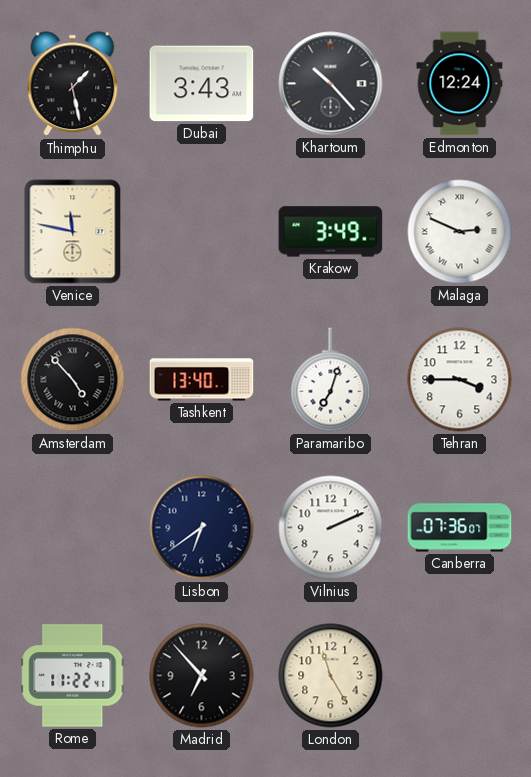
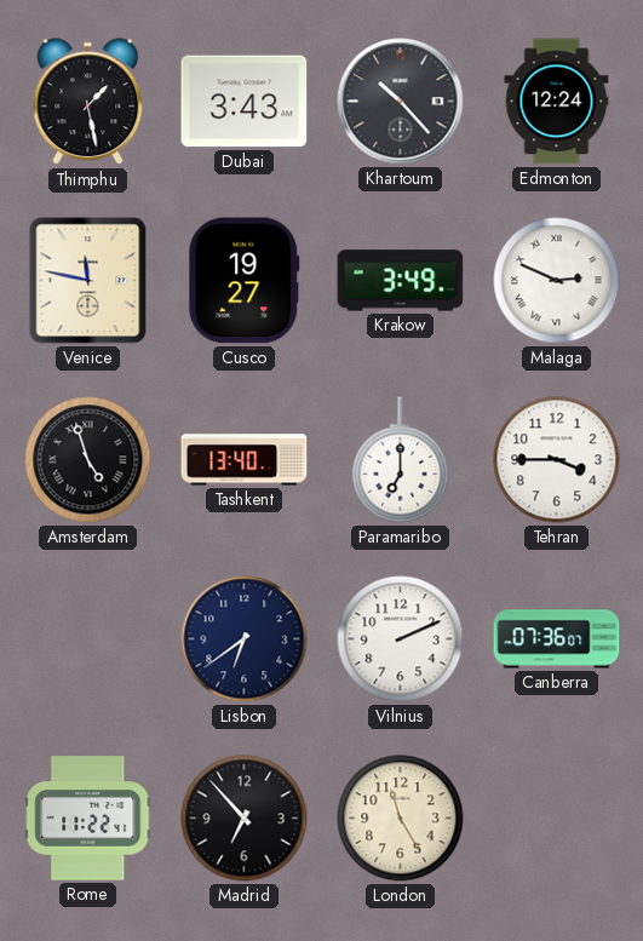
Cusco: none -> 19:27
Amsterdam: 4:53 -> 4:57
Paramaribo: 7:03 -> 7:00
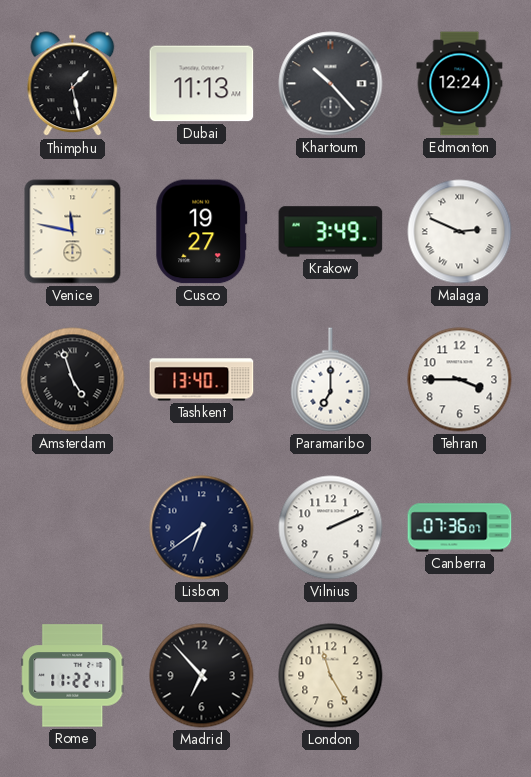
Dubai: 3:43 -> 11:13
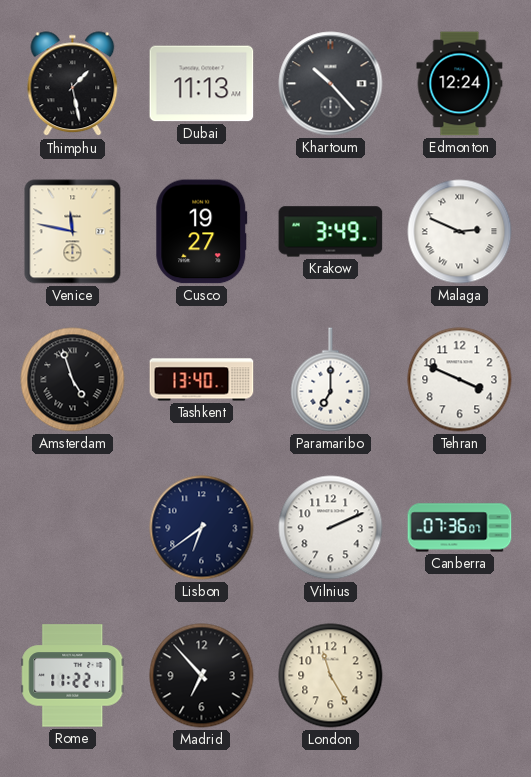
Tehran: 3:45 -> 3:49
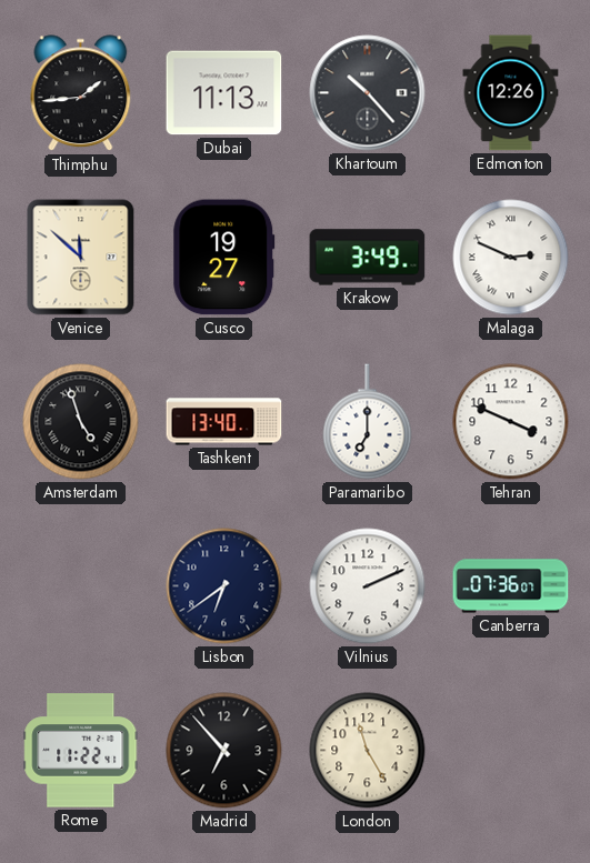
Thimphu: 1:28 -> 1:44
Edmonton: 12:24 -> 12:26
Venice: 11:47 -> 11:52
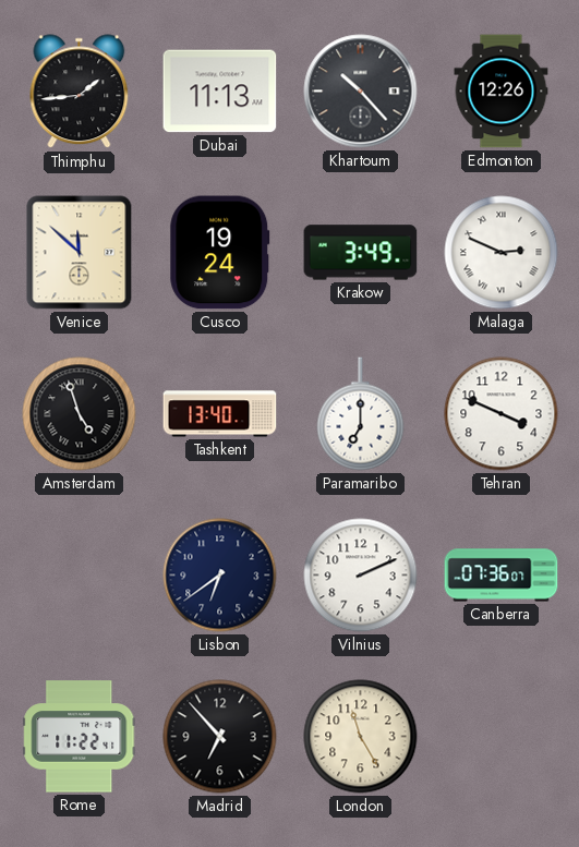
Cusco: 19:27 -> 19:24
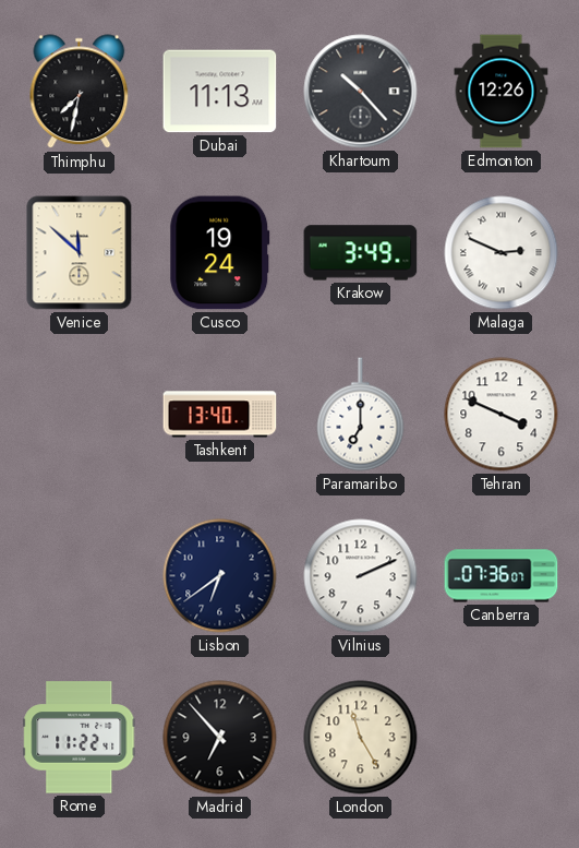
Thimphu: 1:44 -> 7:32
Amsterdam: 4:57 -> none
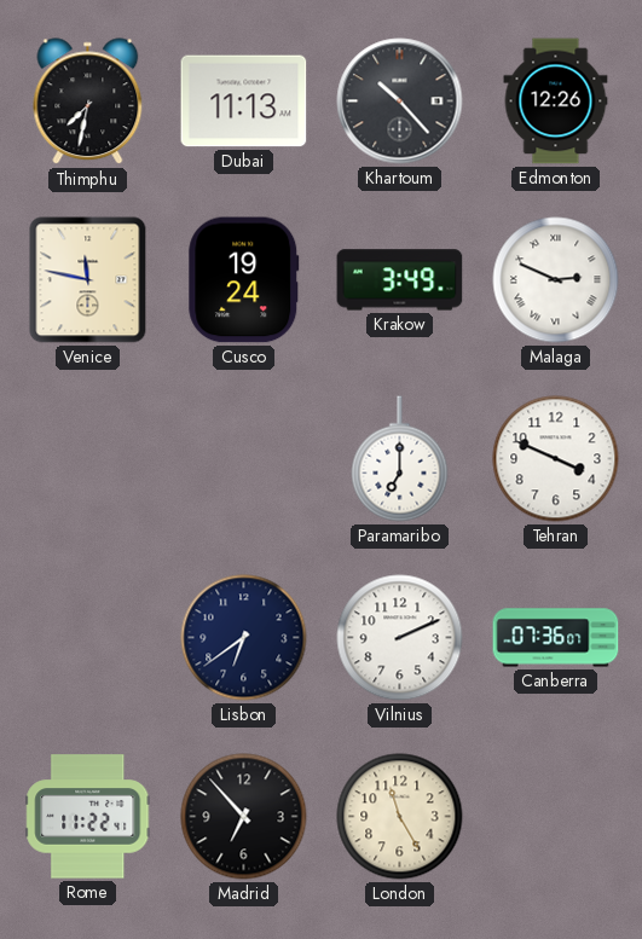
Venice: 11:52 -> 11:47
Tashkent: 13:40 -> none
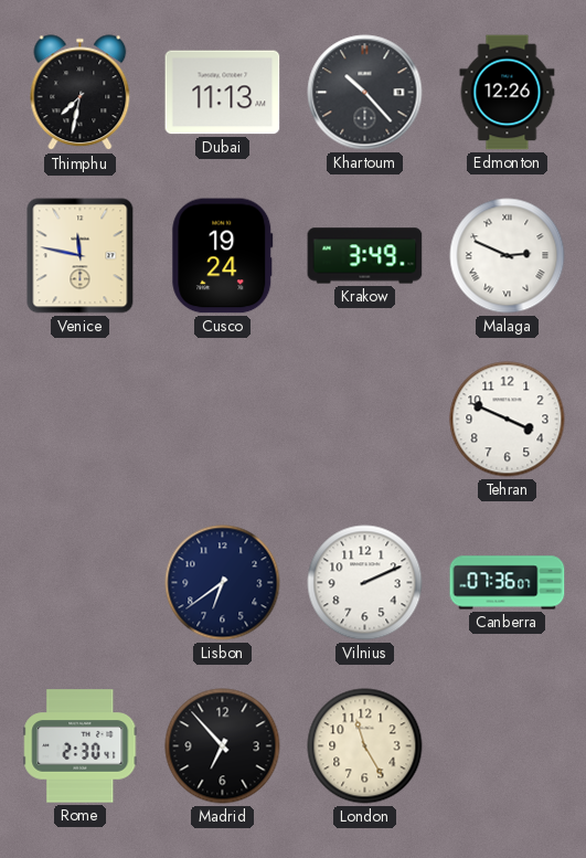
Paramaribo: 7:00 -> none
Rome: 11:22 -> 2:30
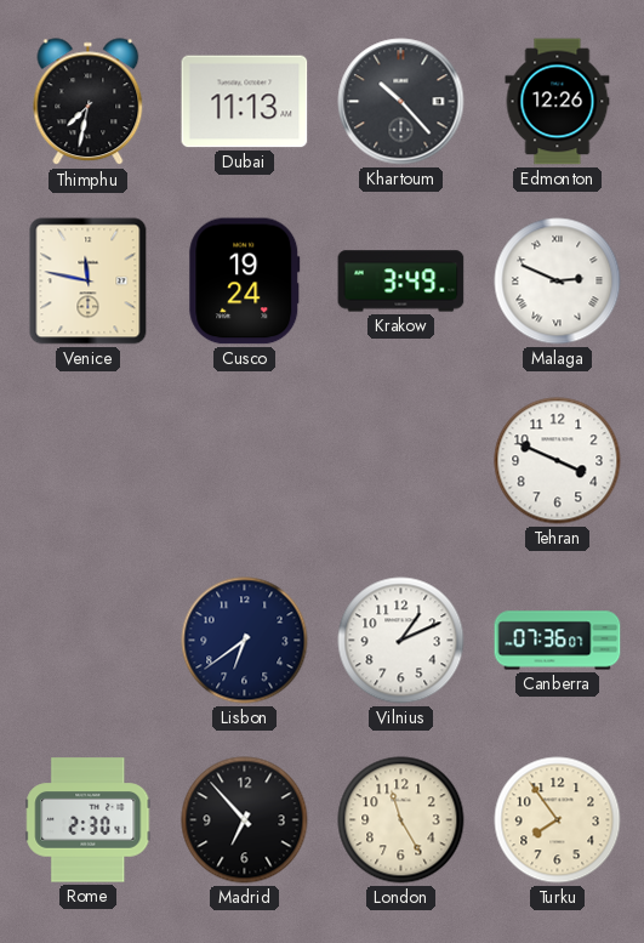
Vilnius: 2:11 -> 1:11
Turku: none -> 7:54
